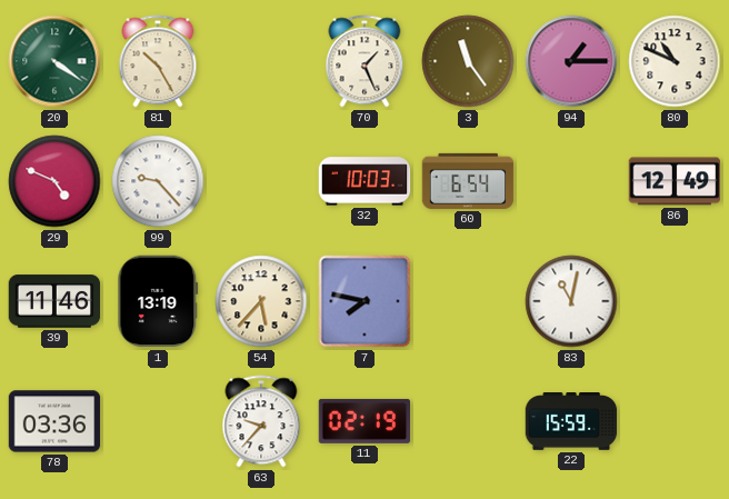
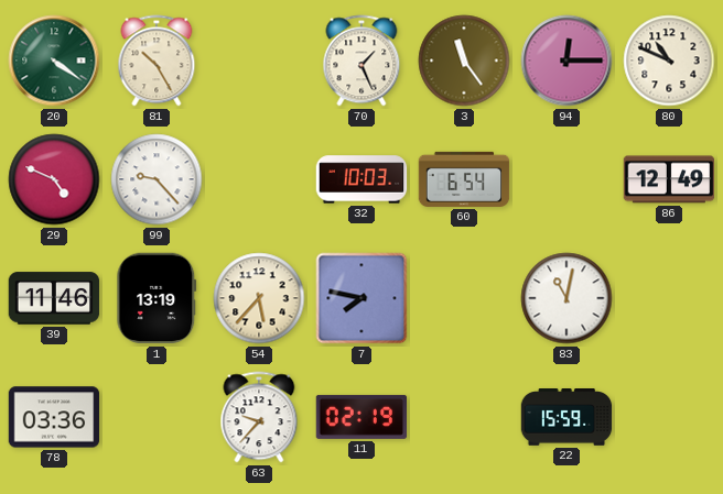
94: 1:15 -> 12:15
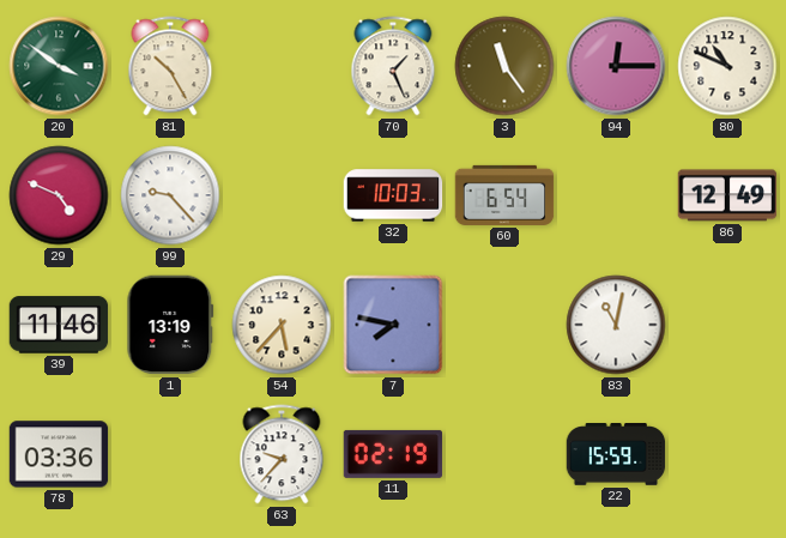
20: 4:21 -> 3:51
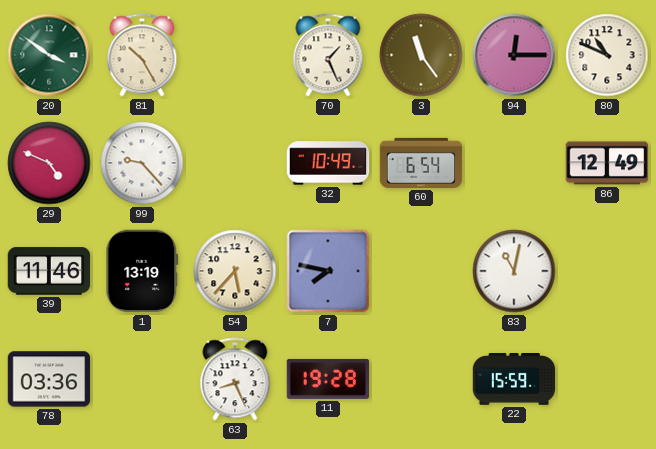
32: 10:03 -> 10:49
63: 9:37 -> 8:26
11: 02:19 -> 19:28
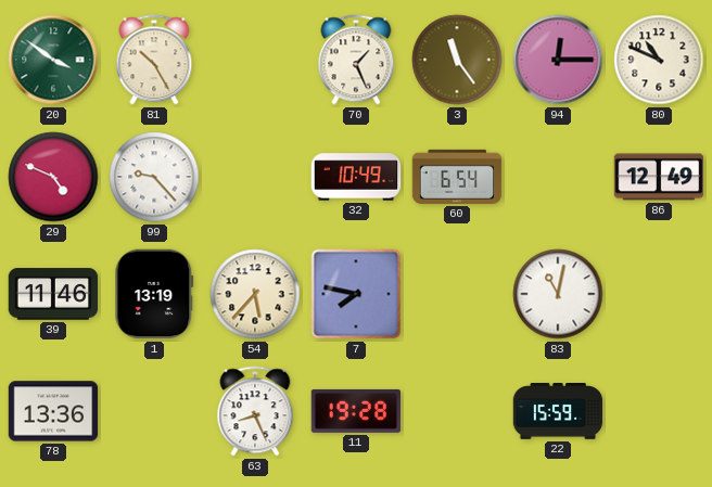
78: 03:36 -> 13:36
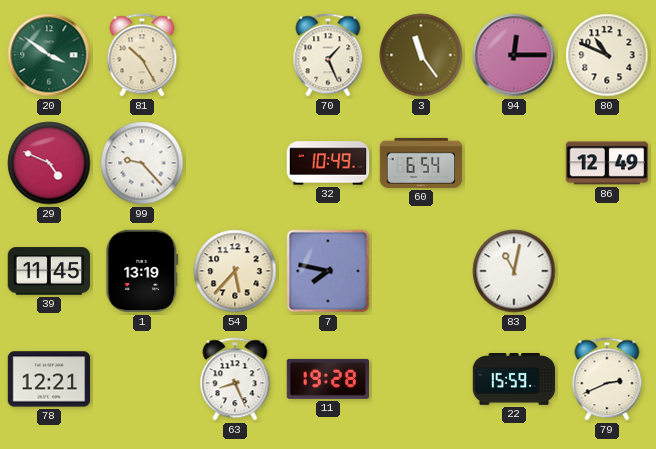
39: 11:46 -> 11:45
78: 13:36 -> 12:21
79: none -> 2:41
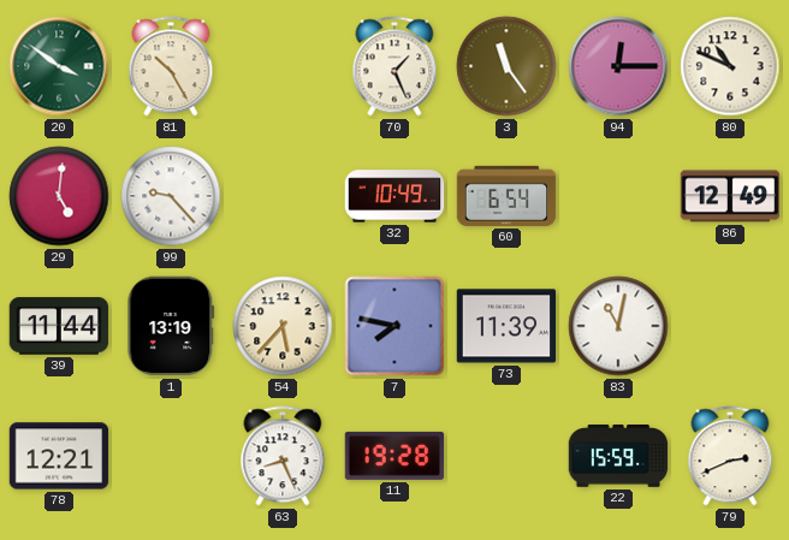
29: 4:49 -> 5:01
39: 11:45 -> 11:44
73: none -> 11:39
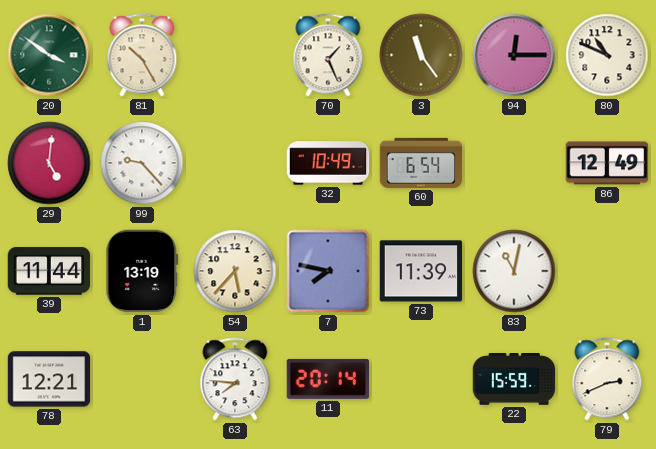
63: 8:26 -> 7:46
11: 19:28 -> 20:14
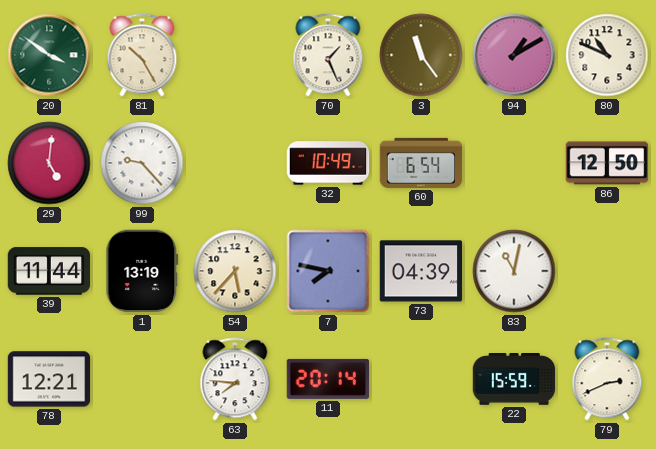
94: 12:15 -> 1:10
86: 12:49 -> 12:50
73: 11:39 -> 04:39
